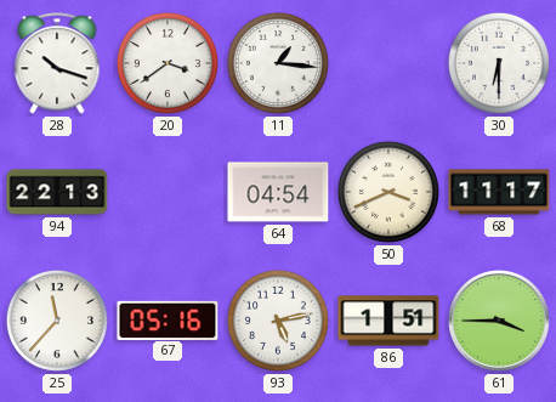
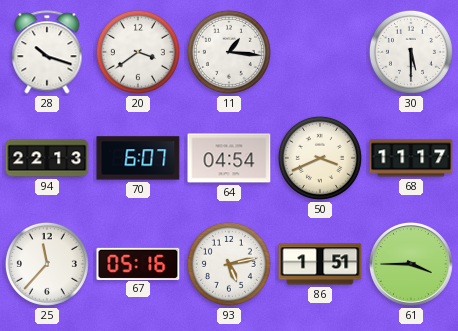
30: 6:30 -> 5:30
70: none -> 6:07
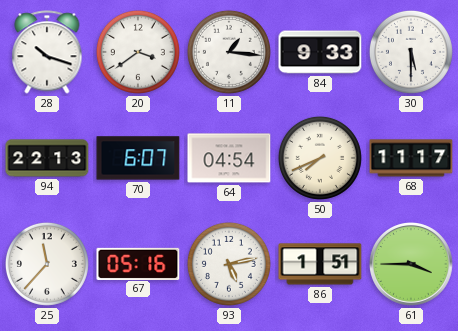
84: none -> 9:33
50: 3:41 -> 7:41
